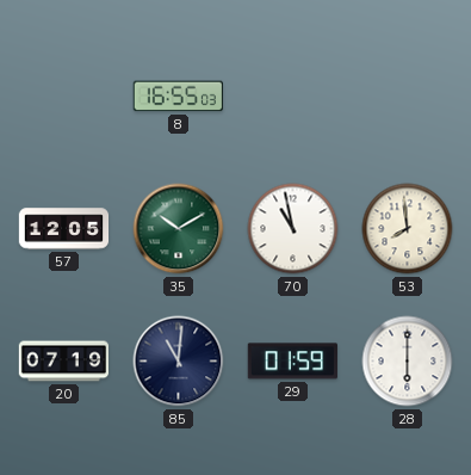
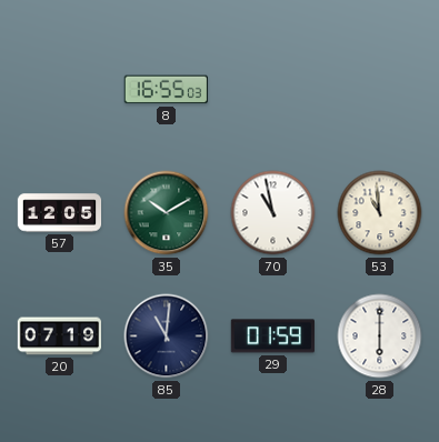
53: 7:59 -> 10:59
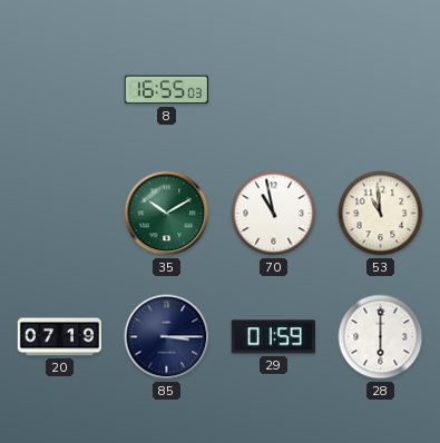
57: 12:05 -> none
85: 11:01 -> 3:15
